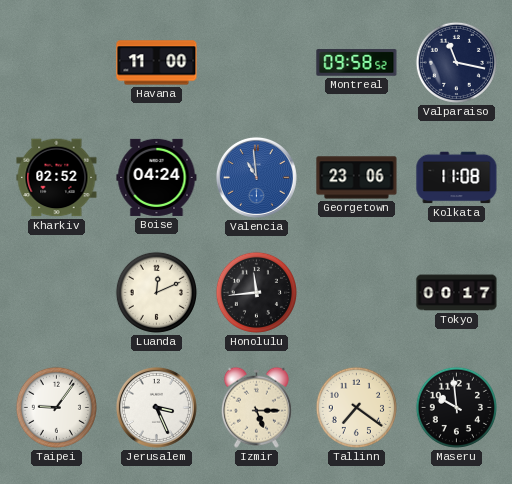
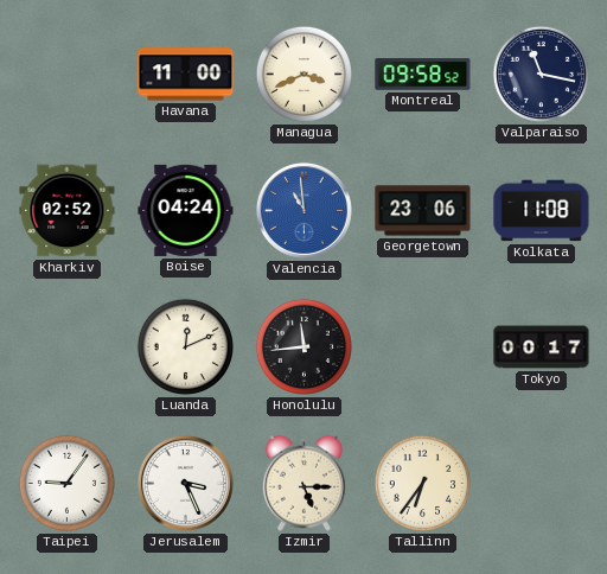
Managua: none -> 3:41
Tallinn: 7:21 -> 6:36
Maseru: 9:59 -> none
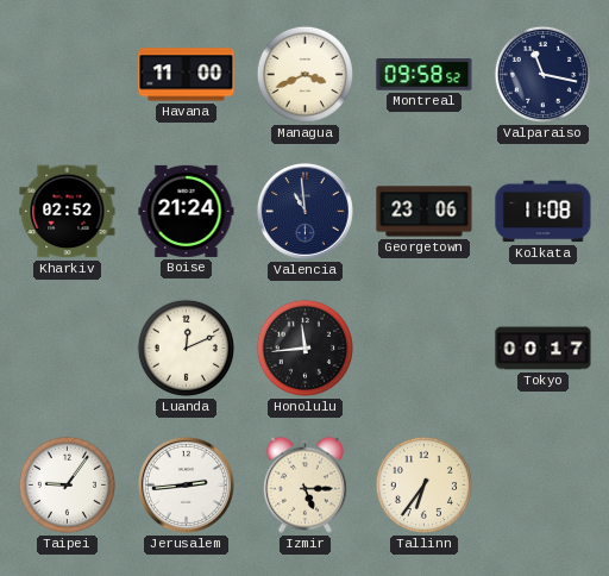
Boise: 04:24 -> 21:24
Valencia dial: blue -> navy
Jerusalem: 3:26 -> 2:44
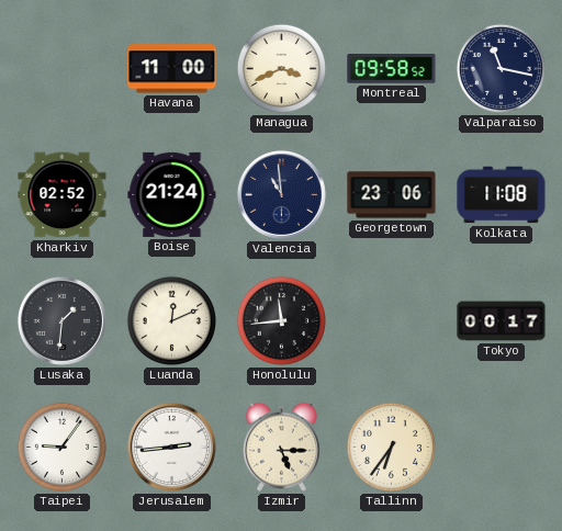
Lusaka: none -> 1:31
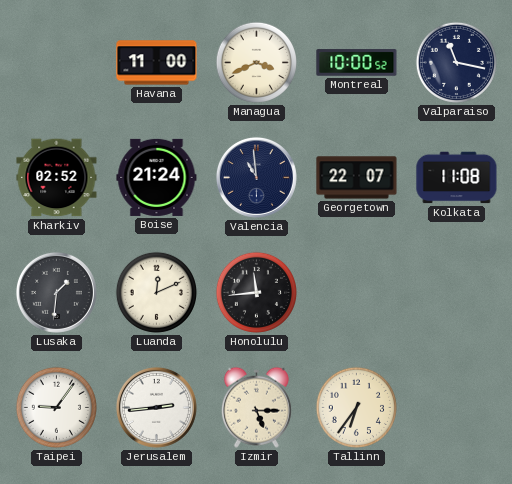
Montreal: 09:58 -> 10:00
Georgetown: 23:06 -> 22:07
Tokyo: 00:17 -> none
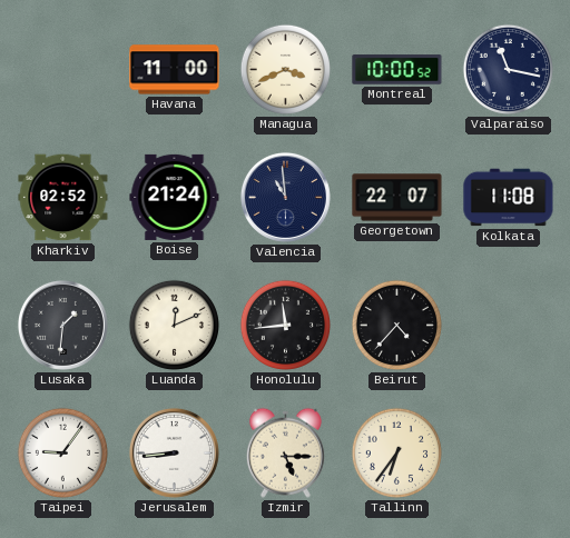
Beirut: none -> 4:37
Jerusalem: 2:44 -> 8:44
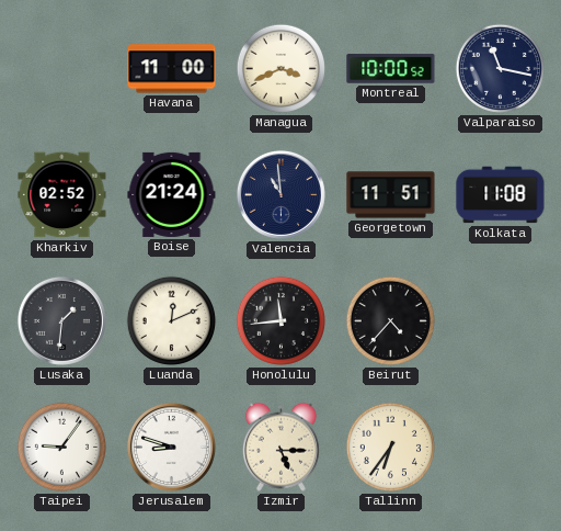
Georgetown: 22:07 -> 11:51
Jerusalem: 8:44 -> 8:48
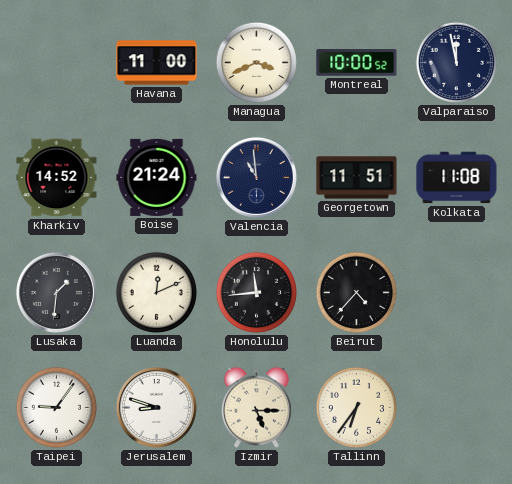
Valparaiso: 11:17 -> 11:58
Kharkiv: 02:52 -> 14:52
